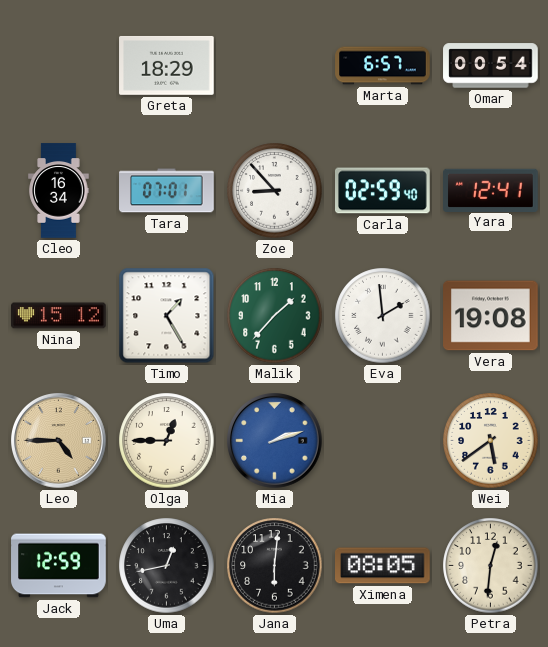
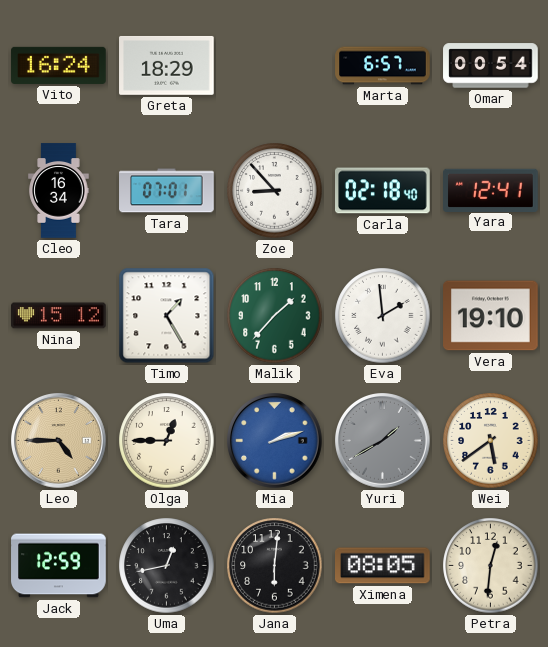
Vito: none -> 16:24
Carla: 02:59 -> 02:18
Vera: 19:08 -> 19:10
Yuri: none -> 1:40
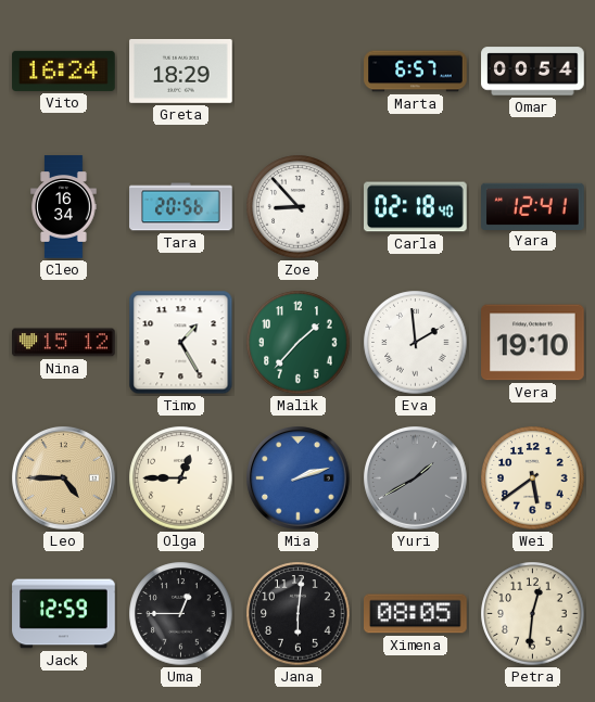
Tara: 07:01 -> 20:56
Uma: 12:43 -> 12:45
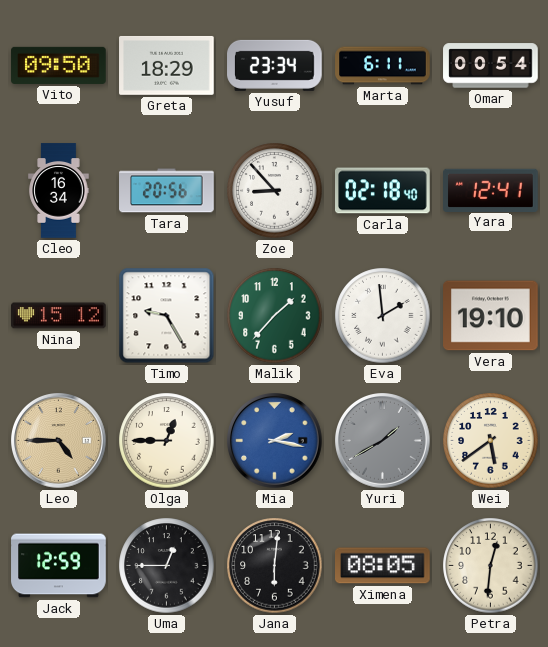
Vito: 16:24 -> 09:50
Yusuf: none -> 23:34
Marta: 6:57 -> 6:11
Timo: 1:25 -> 9:25
Mia: 2:12 -> 2:17
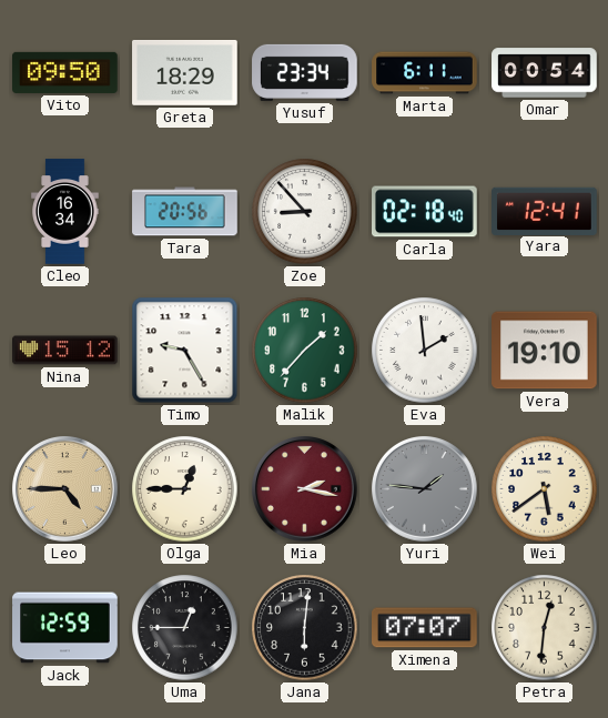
Mia dial: blue -> burgundy
Yuri: 1:40 -> 1:46
Ximena: 08:05 -> 07:07
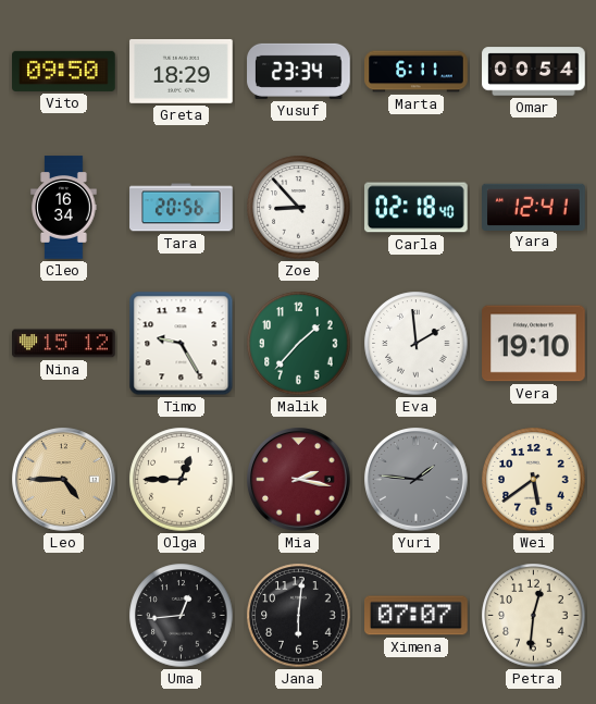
Jack: 12:59 -> none
Uma: 12:45 -> 12:44
